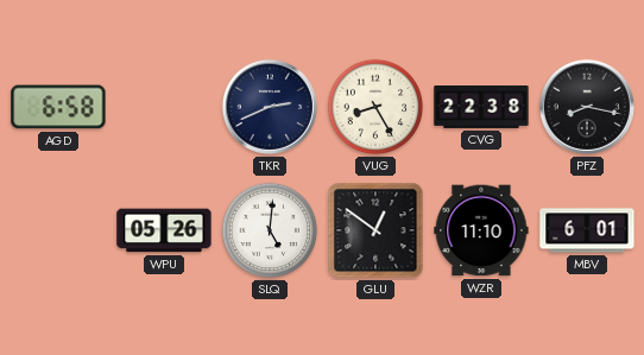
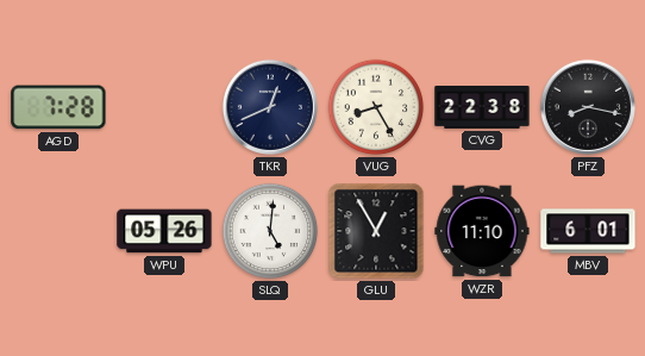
AGD: 6:58 -> 7:28
TKR: 2:41 -> 12:41
GLU: 12:51 -> 12:55
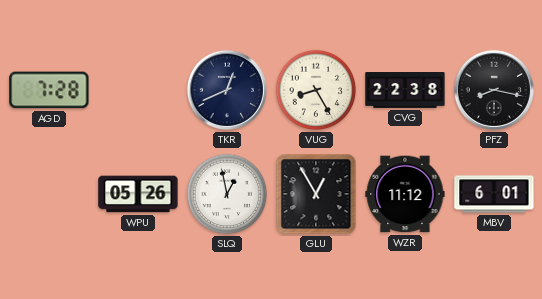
SLQ: 5:01 -> 12:58
WZR: 11:10 -> 11:12
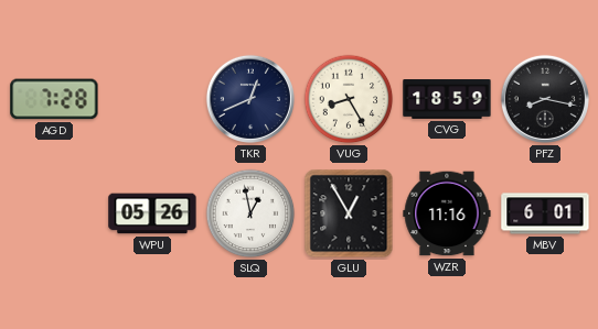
CVG: 22:38 -> 18:59
WZR: 11:12 -> 11:16
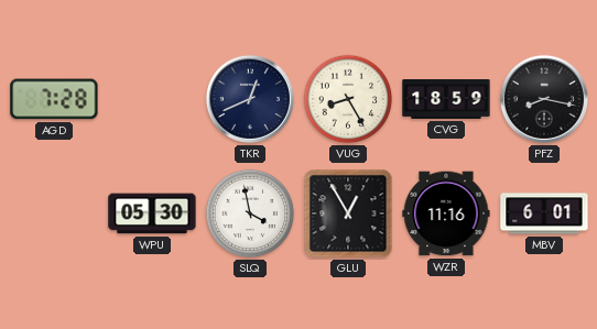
WPU: 05:26 -> 05:30
SLQ: 12:58 -> 3:58
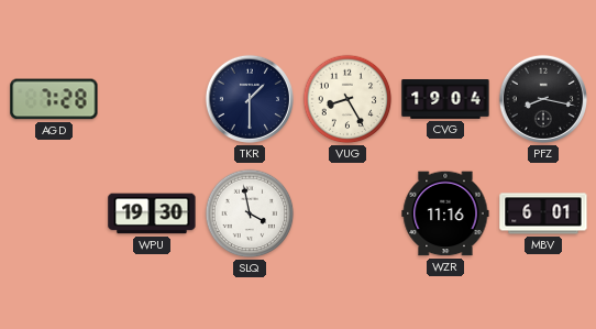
TKR: 12:41 -> 1:30
CVG: 18:59 -> 19:04
WPU: 05:30 -> 19:30
GLU: 12:55 -> none
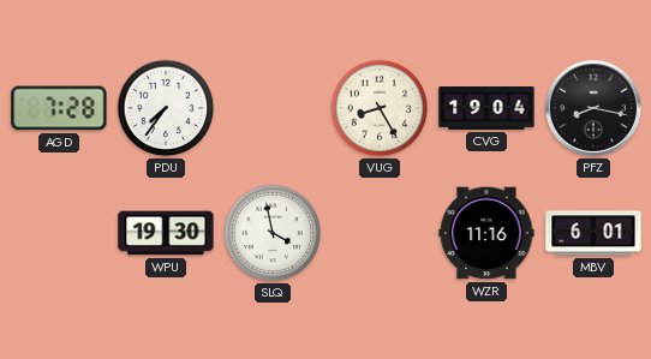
PDU: none -> 7:36
TKR: 1:30 -> none
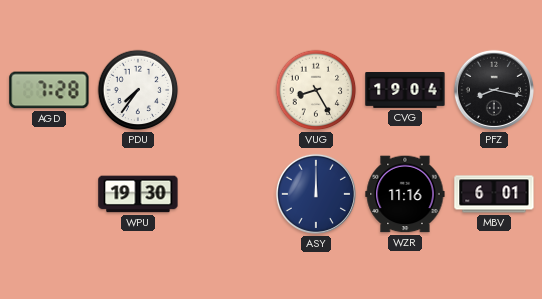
SLQ: 3:58 -> none
ASY: none -> 12:00
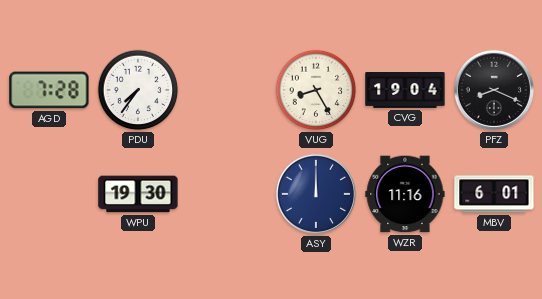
PFZ: 8:17 -> 8:19
